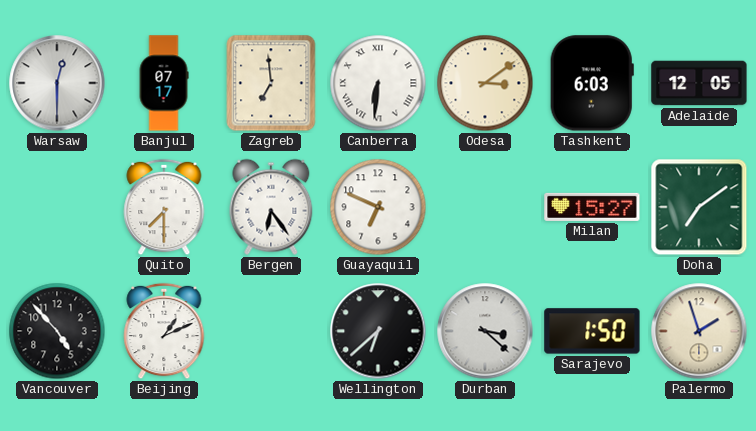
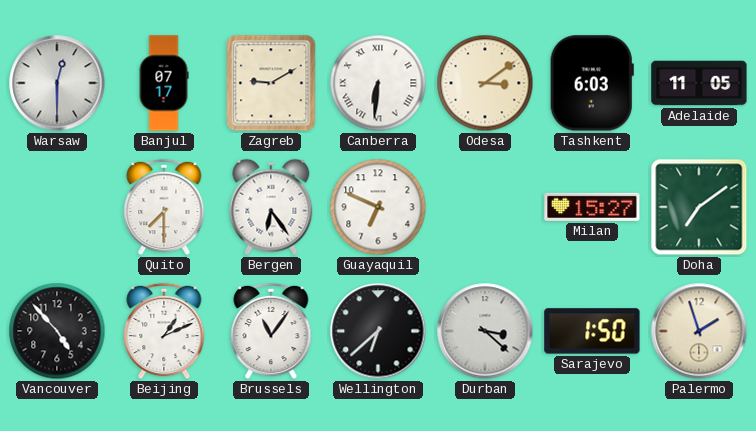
Zagreb: 6:59 -> 9:10
Adelaide: 12:05 -> 11:05
Brussels: none -> 11:06
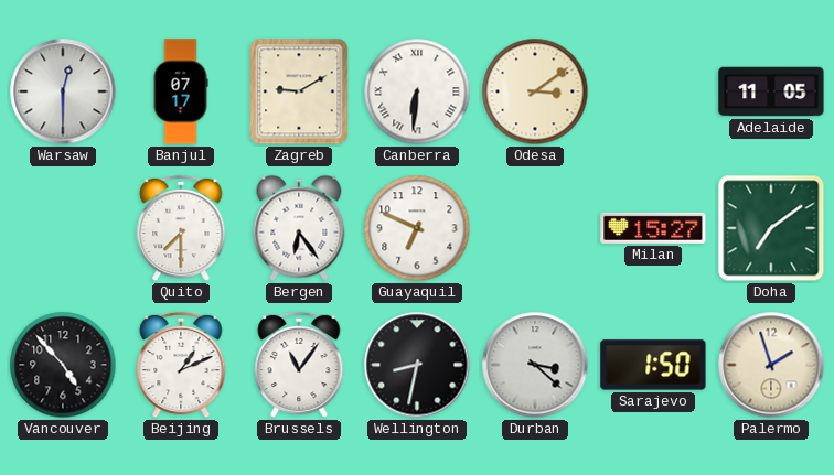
Tashkent: 6:03 -> none
Wellington: 6:38 -> 8:32
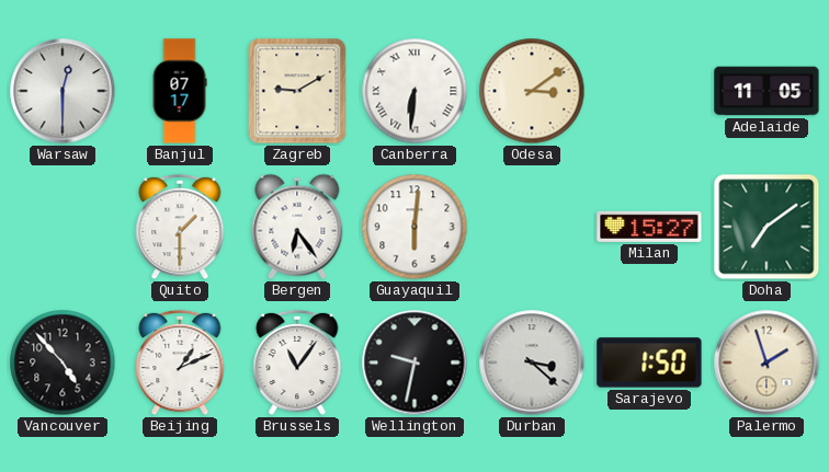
Quito: 7:30 -> 1:30
Guayaquil: 6:49 -> 6:01
Wellington: 8:32 -> 9:32
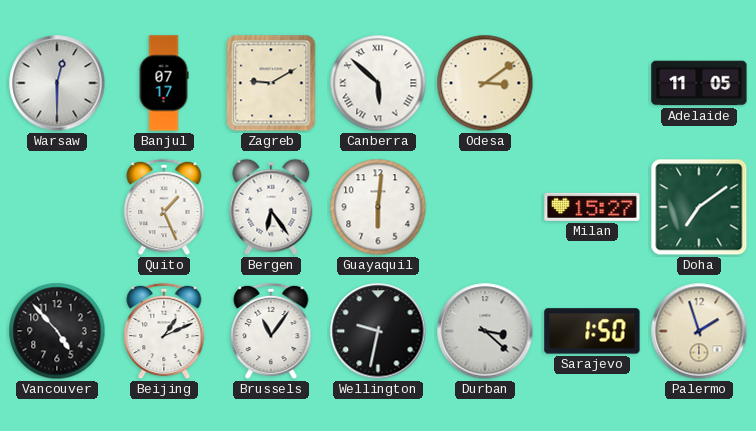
Canberra: 6:31 -> 5:52
Quito: 1:30 -> 1:26
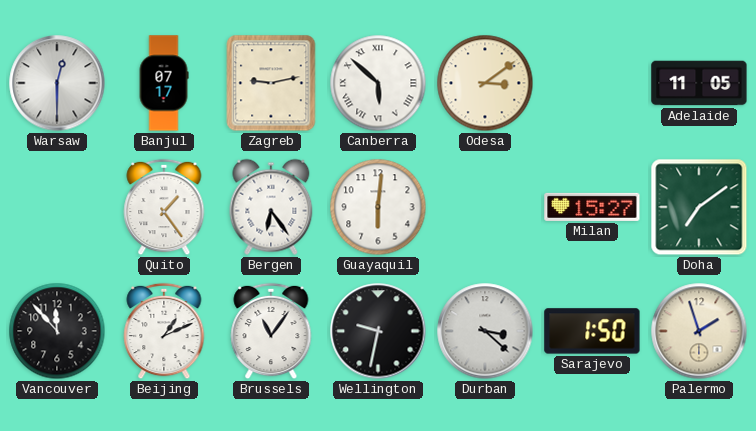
Zagreb: 9:10 -> 9:13
Quito: 1:26 -> 1:24
Vancouver: 4:53 -> 11:53
